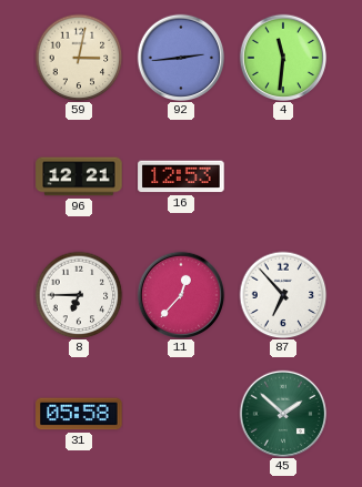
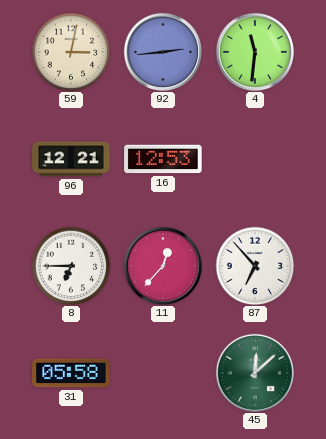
45: 1:52 -> 12:08
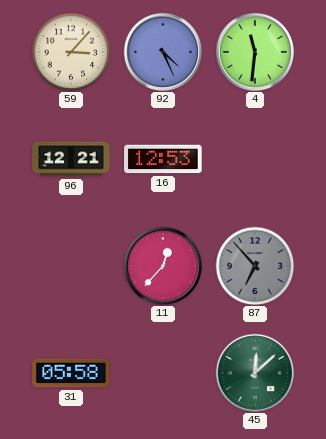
59: 3:02 -> 3:07
92: 2:44 -> 4:26
8: 6:45 -> none
87 dial: white -> grey
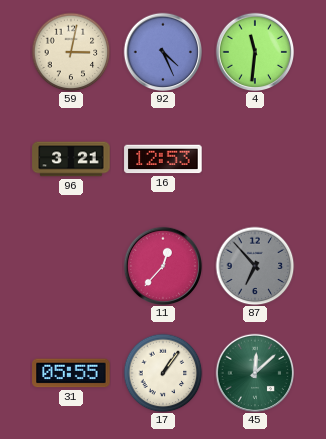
59: 3:07 -> 3:02
96: 12:21 -> 3:21
31: 05:58 -> 05:55
17: none -> 1:06
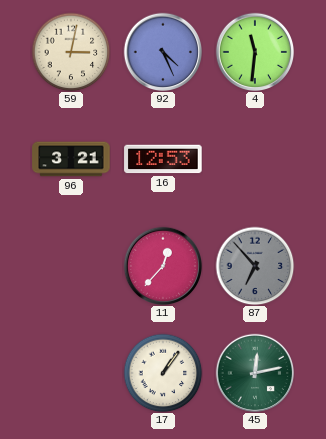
31: 05:55 -> none
45: 12:08 -> 12:13
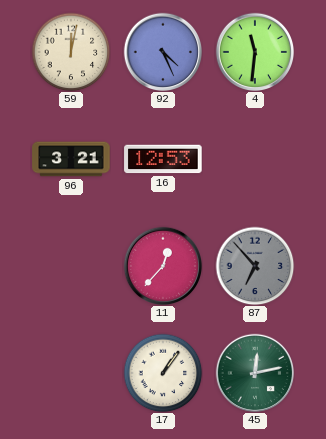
59: 3:02 -> 12:02
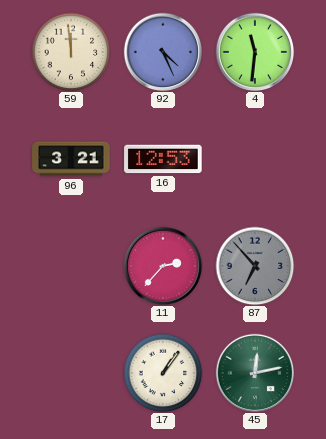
59: 12:02 -> 11:59
11: 12:37 -> 2:37
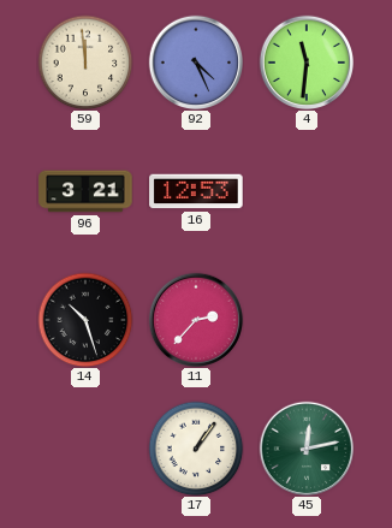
14: none -> 10:27
87: 6:53 -> none
